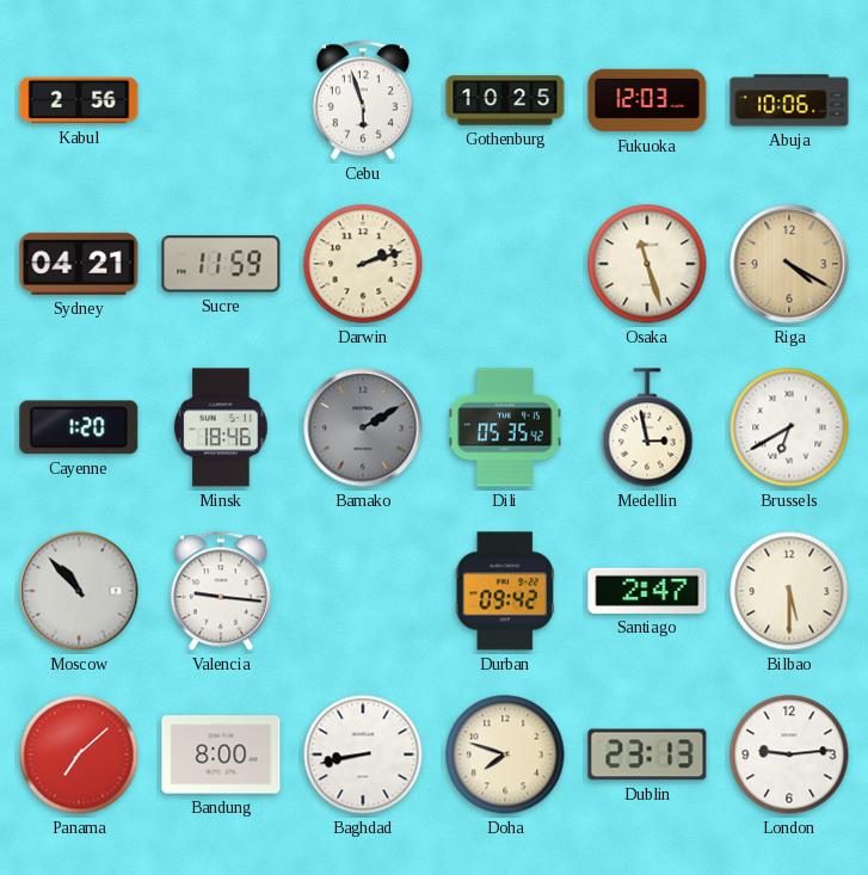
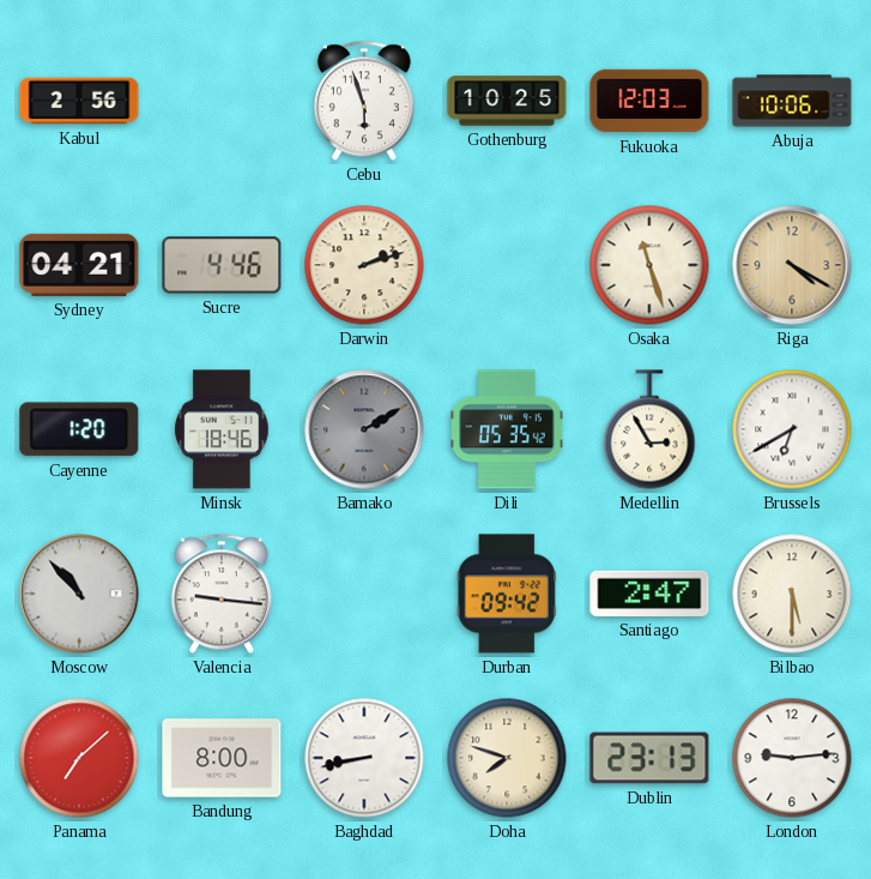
Sucre: 11:59 -> 4:46
Medellin: 2:58 -> 2:55
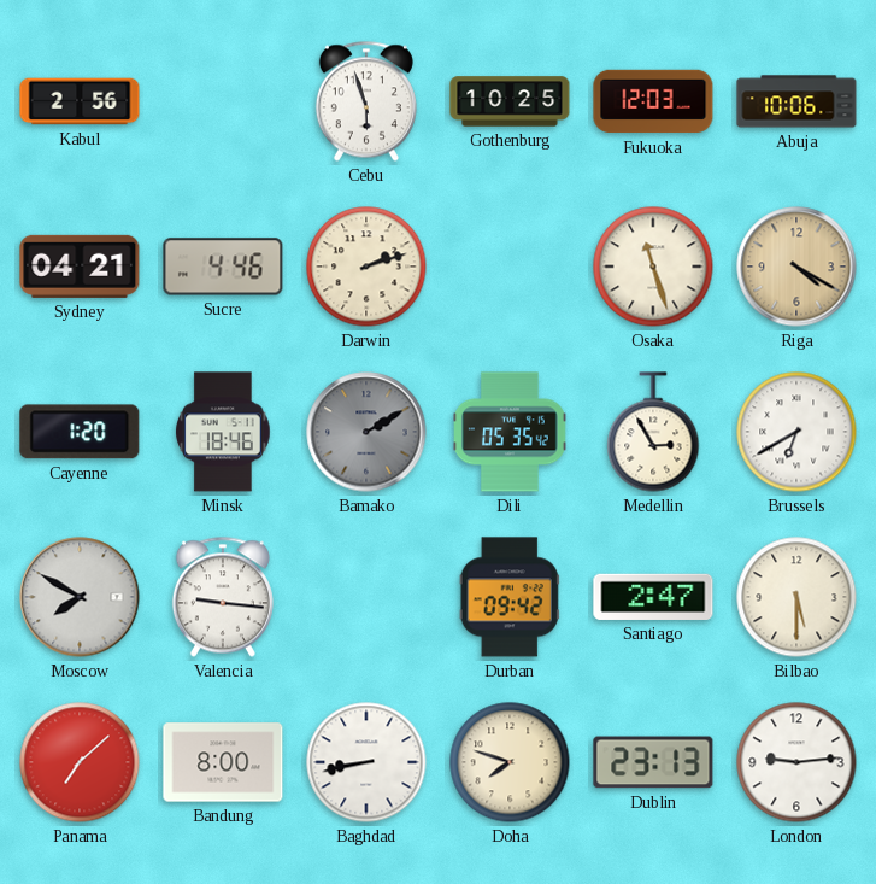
Moscow: 10:53 -> 7:50
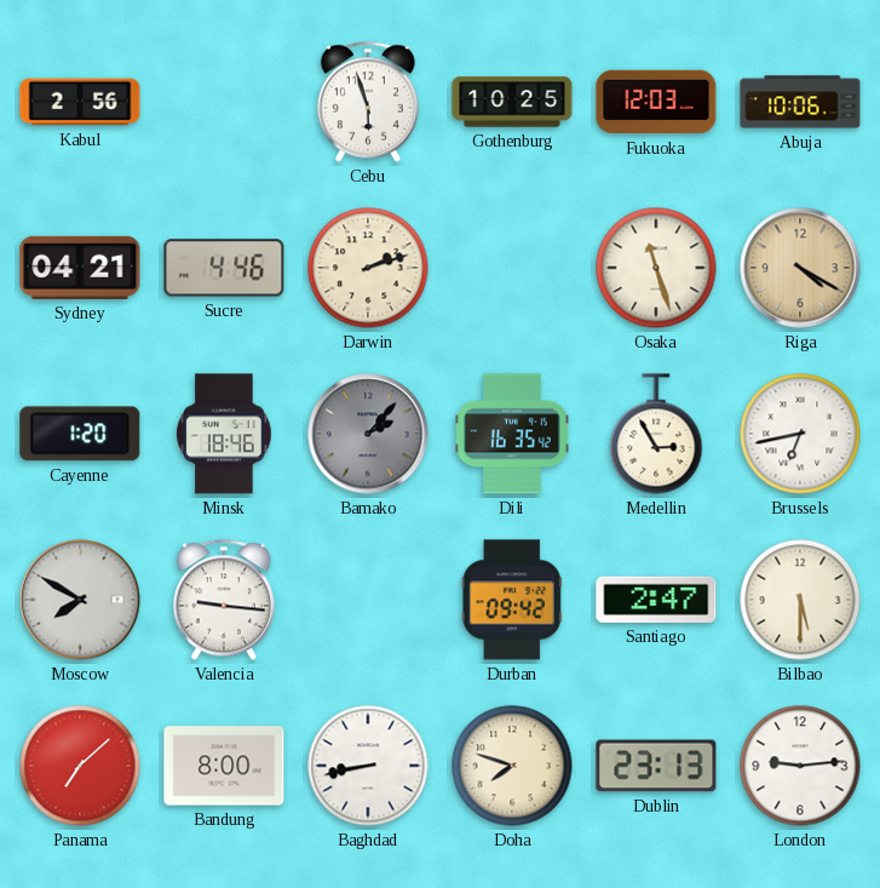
Bamako: 2:10 -> 2:07
Dili: 05:35 -> 16:35
Brussels: 6:40 -> 6:43
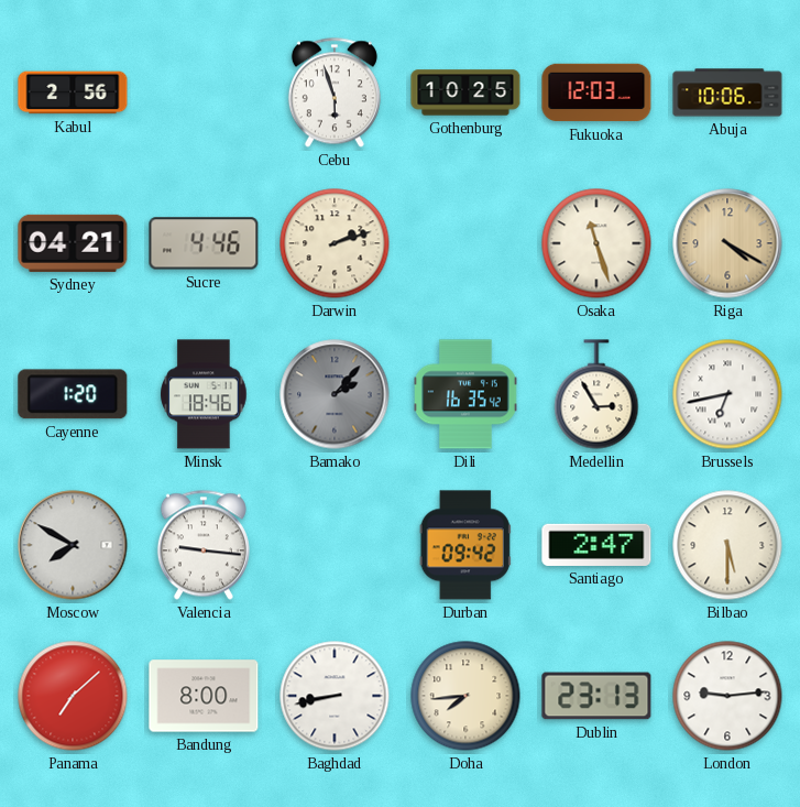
Doha: 7:48 -> 7:44
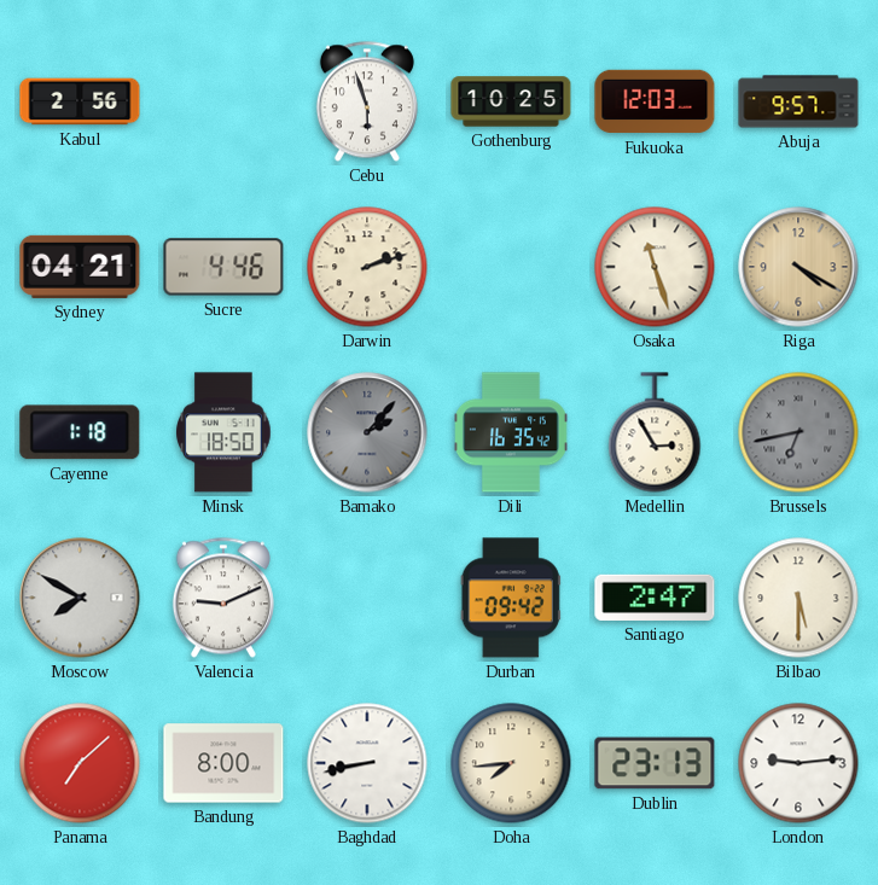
Abuja: 10:06 -> 9:57
Cayenne: 1:20 -> 1:18
Minsk: 18:46 -> 18:50
Brussels dial: white -> grey
Valencia: 9:16 -> 9:11
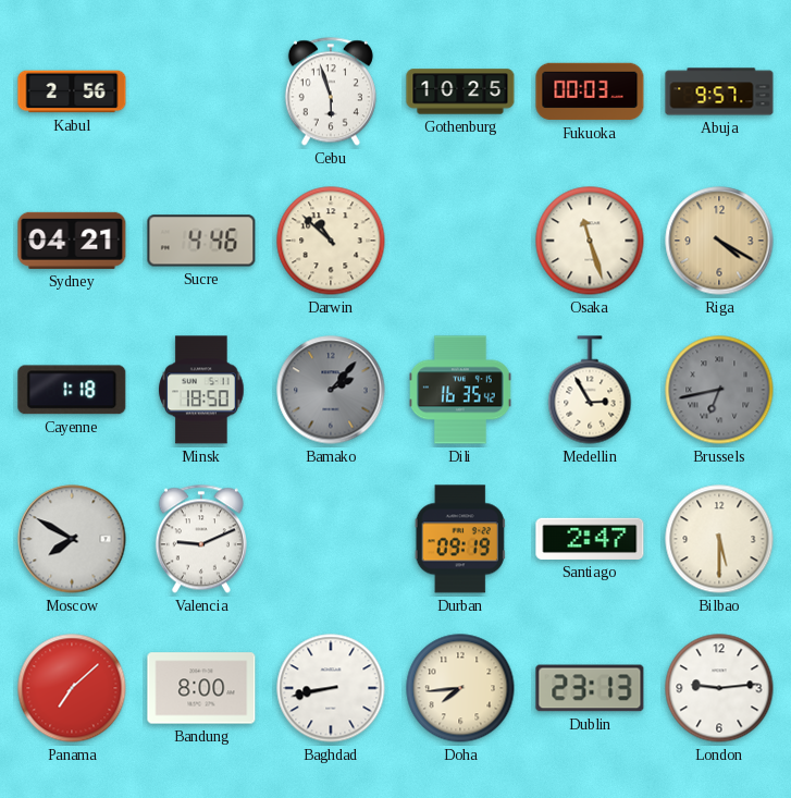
Fukuoka: 12:03 -> 00:03
Darwin: 2:12 -> 10:52
Durban: 09:42 -> 09:19
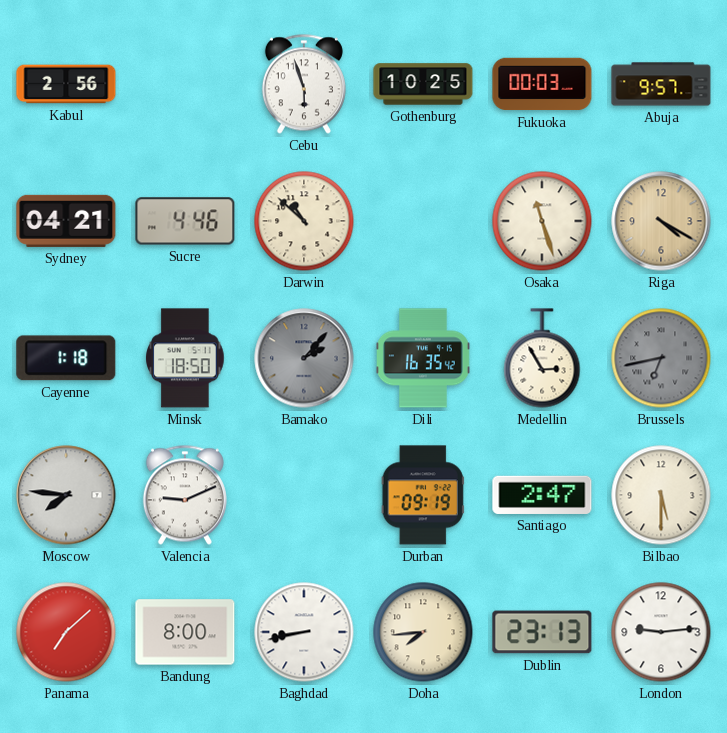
Moscow: 7:50 -> 7:46
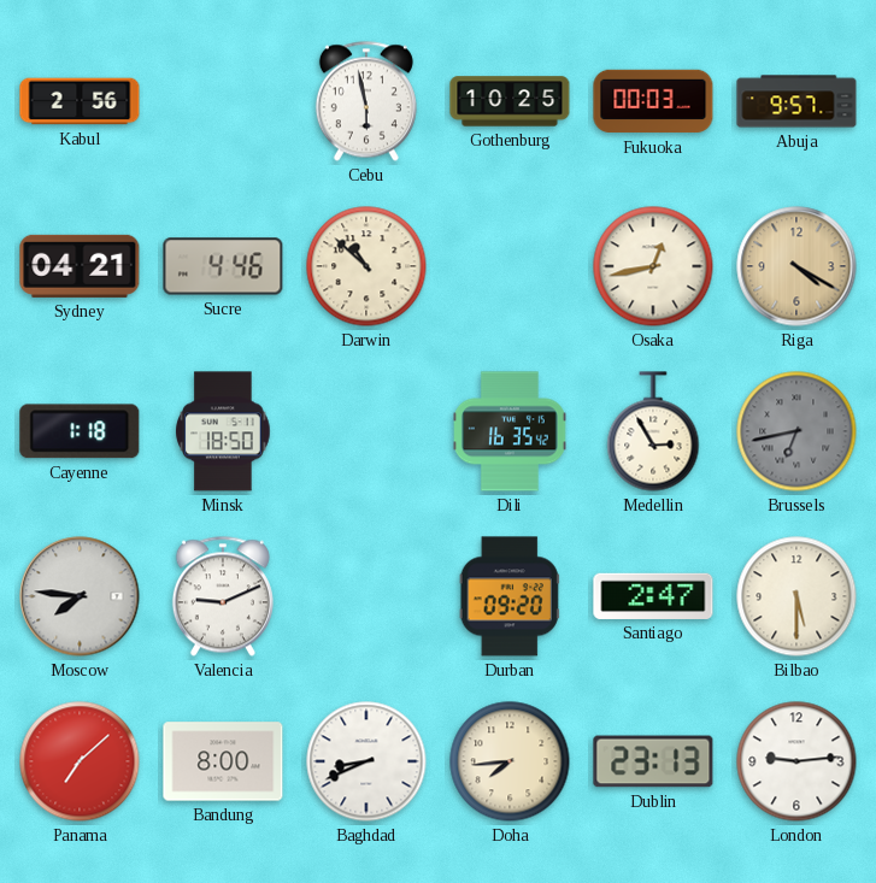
Cebu: 5:57 -> 5:58
Osaka: 11:27 -> 12:43
Bamako: 2:07 -> none
Durban: 09:19 -> 09:20
Baghdad: 8:43 -> 8:41
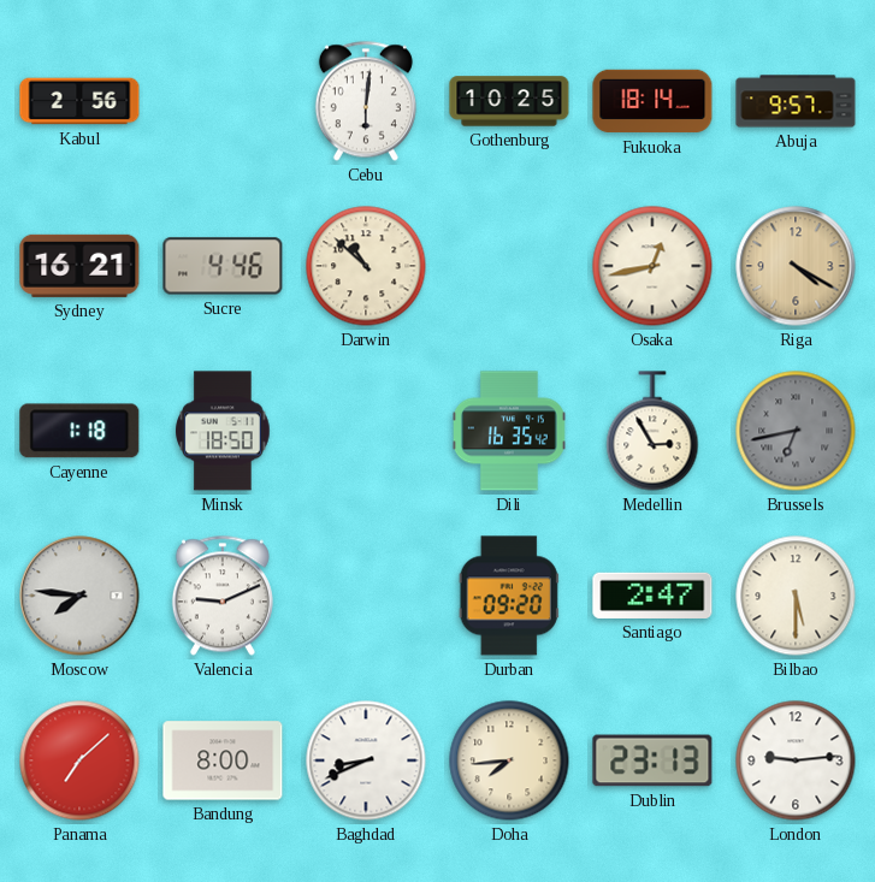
Cebu: 5:58 -> 6:01
Fukuoka: 00:03 -> 18:14
Sydney: 04:21 -> 16:21
